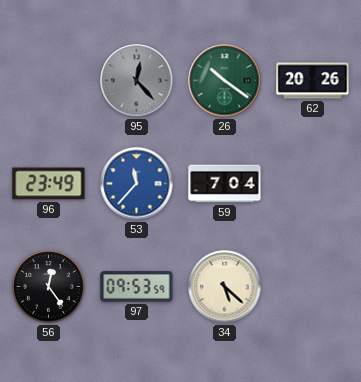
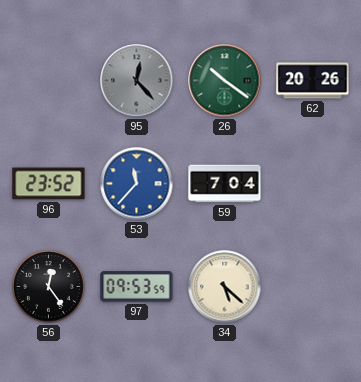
96: 23:49 -> 23:52
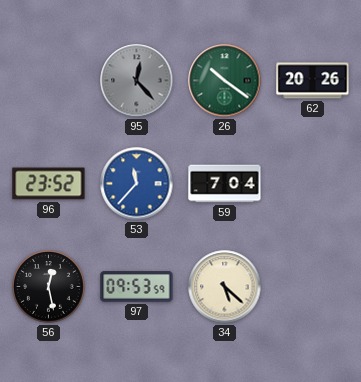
56: 12:24 -> 12:28
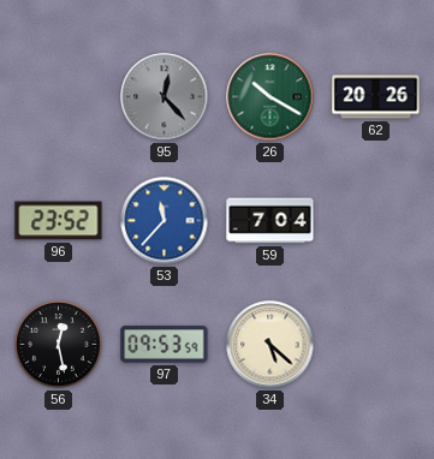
26: 10:21 -> 10:20
